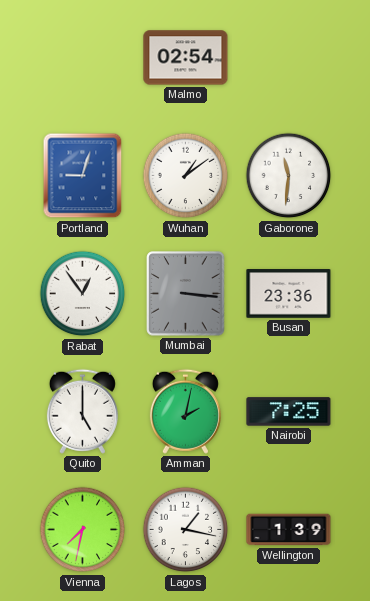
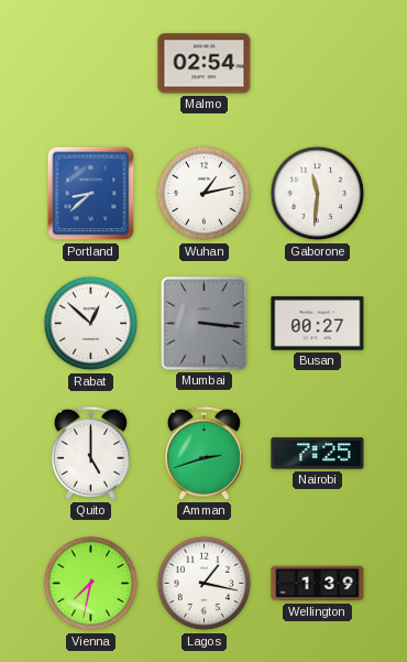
Portland: 9:03 -> 8:38
Wuhan: 1:09 -> 1:13
Rabat: 12:54 -> 12:52
Busan: 23:36 -> 00:27
Amman: 2:02 -> 2:42
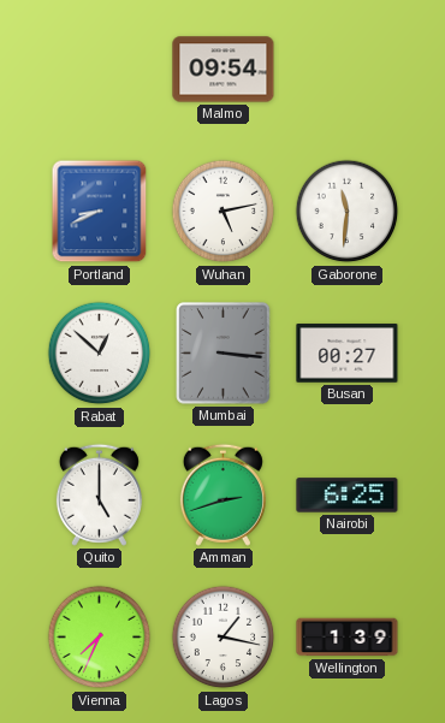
Malmo: 02:54 -> 09:54
Portland: 8:38 -> 8:41
Wuhan: 1:13 -> 5:13
Nairobi: 7:25 -> 6:25
Vienna: 7:32 -> 7:34
